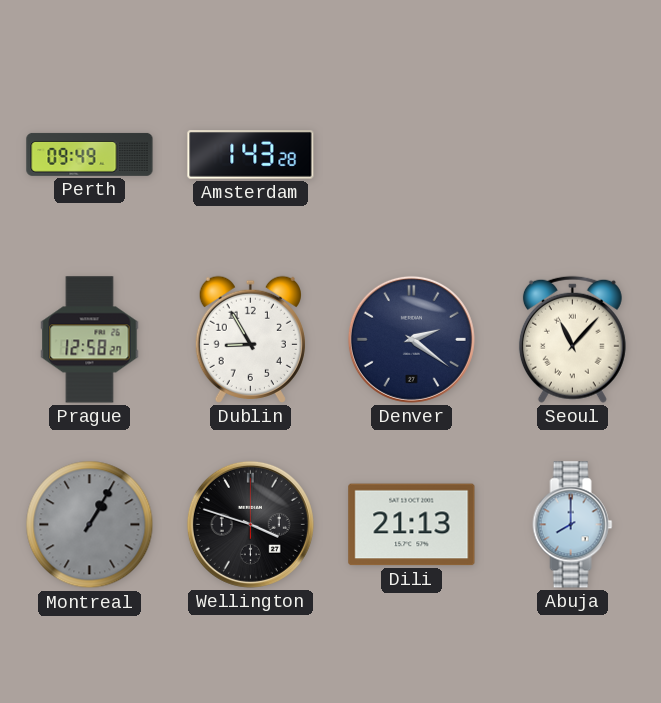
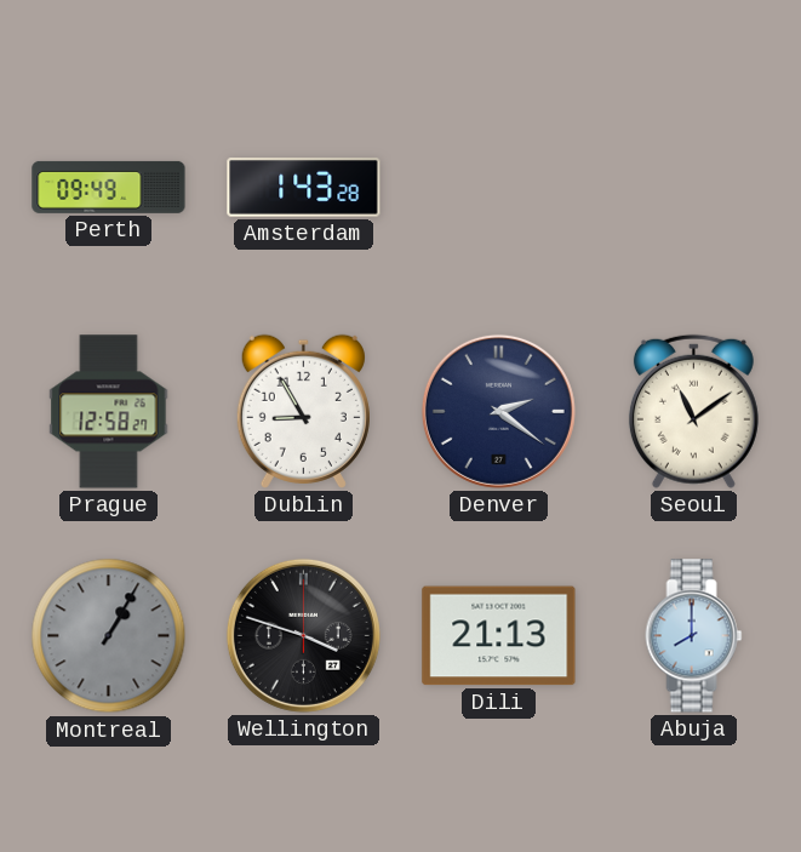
Seoul: 11:07 -> 11:09
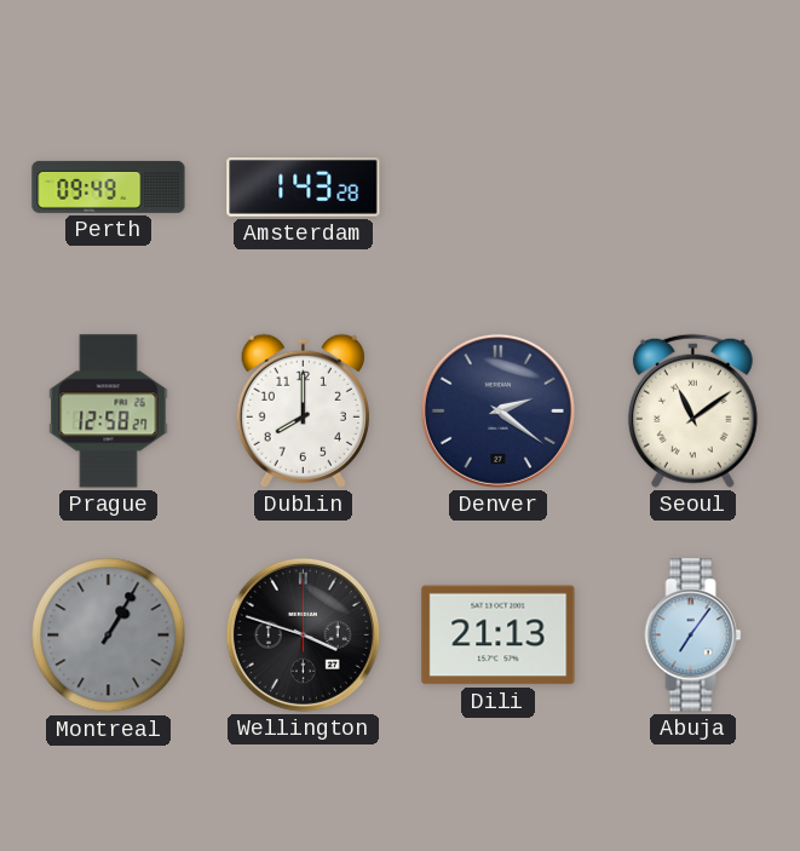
Dublin: 8:55 -> 8:00
Abuja: 8:00 -> 7:06
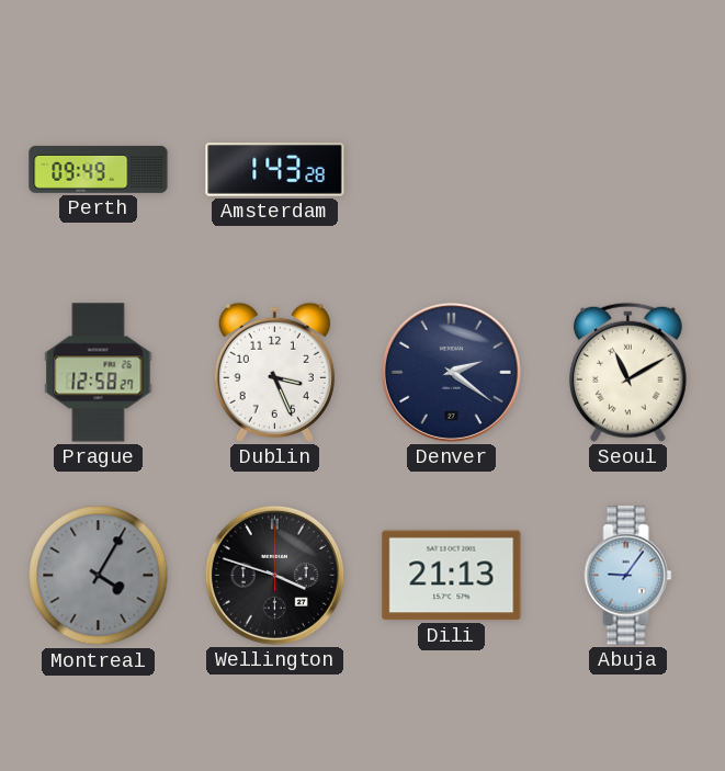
Dublin: 8:00 -> 3:26
Seoul: 11:09 -> 11:10
Montreal: 1:05 -> 4:05
Abuja: 7:06 -> 9:06
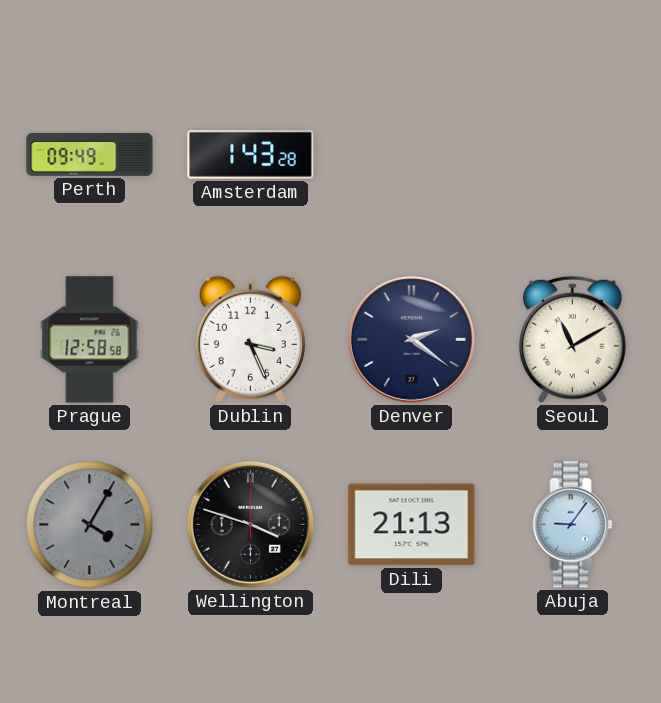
Prague: 12:58:27 -> 12:58:58
